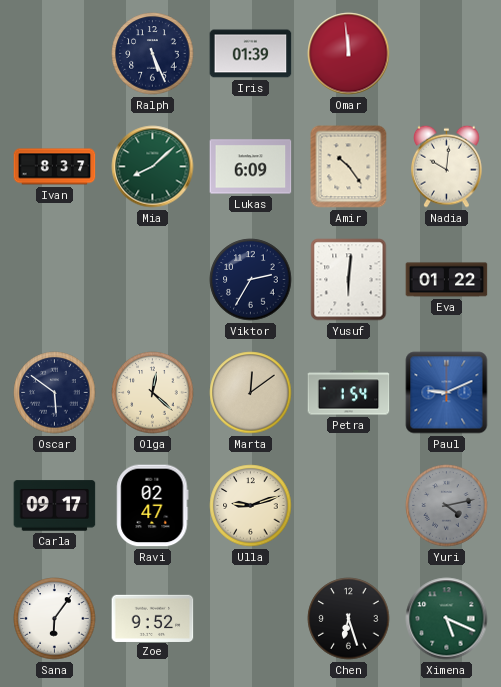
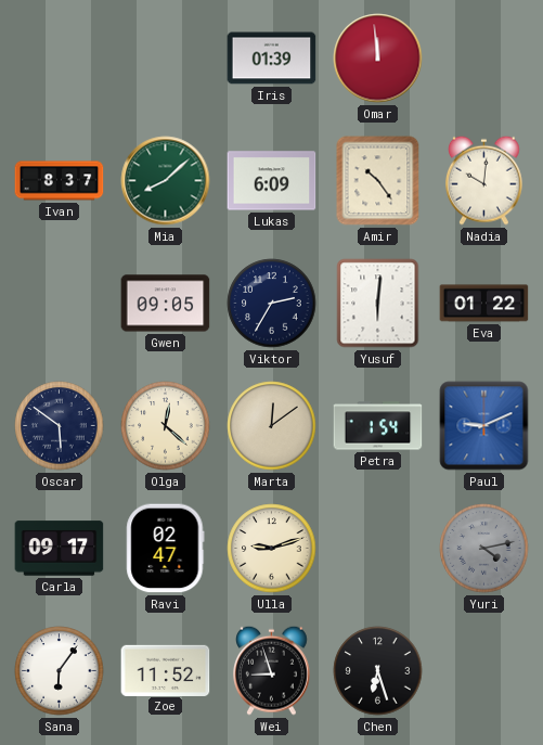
Ralph: 5:26 -> none
Gwen: none -> 09:05
Zoe: 9:52 -> 11:52
Wei: none -> 8:57
Ximena: 5:19 -> none
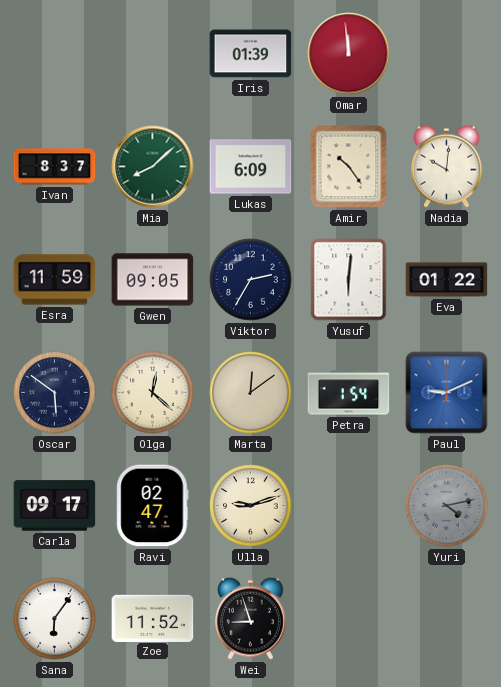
Esra: none -> 11:59
Chen: 6:27 -> none
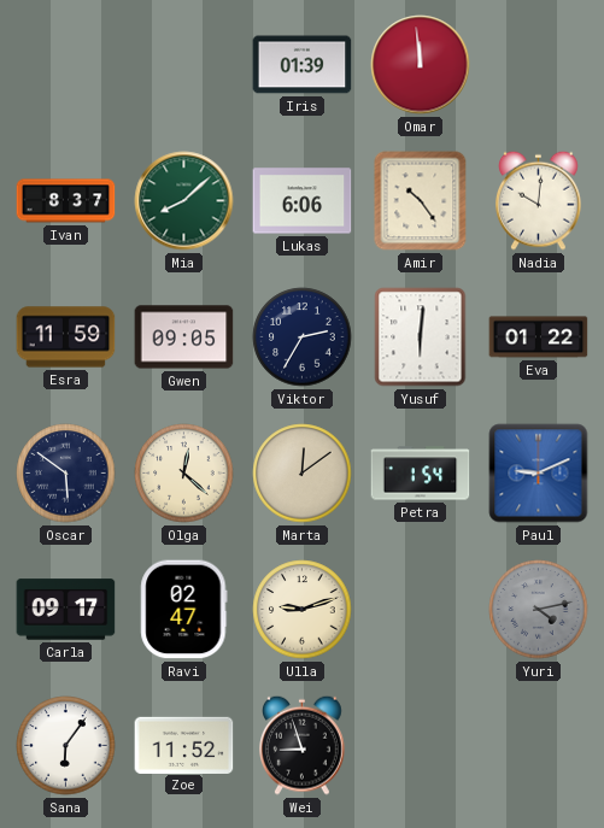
Lukas: 6:09 -> 6:06
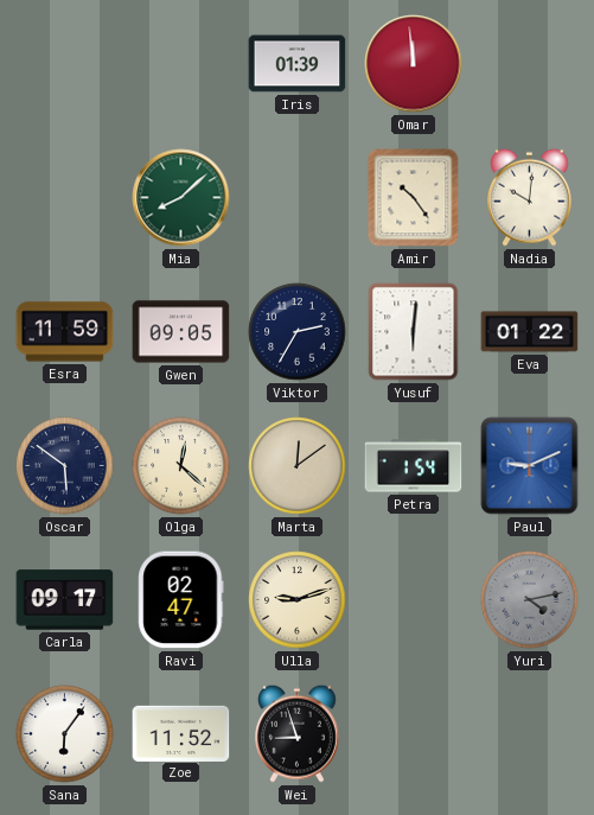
Ivan: 8:37 -> none
Lukas: 6:06 -> none
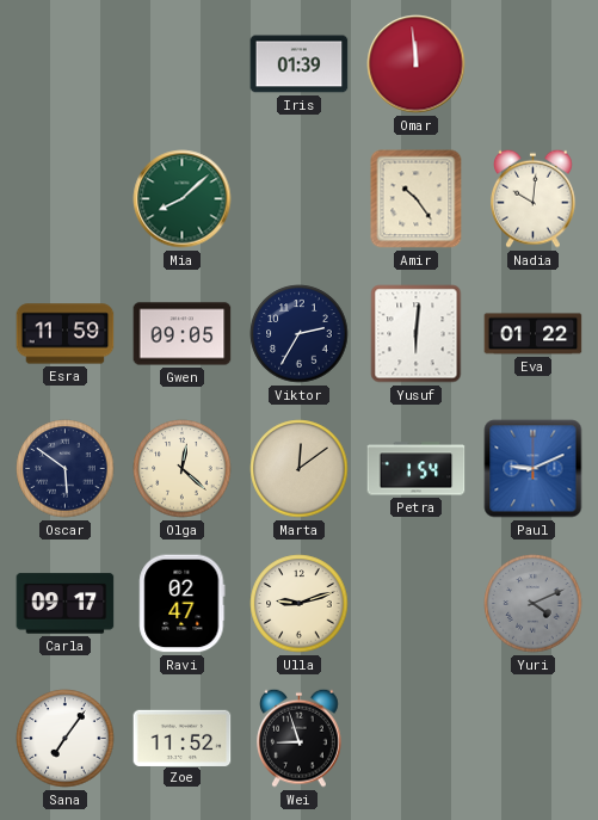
Yuri: 4:13 -> 4:11
Sana: 6:06 -> 7:06
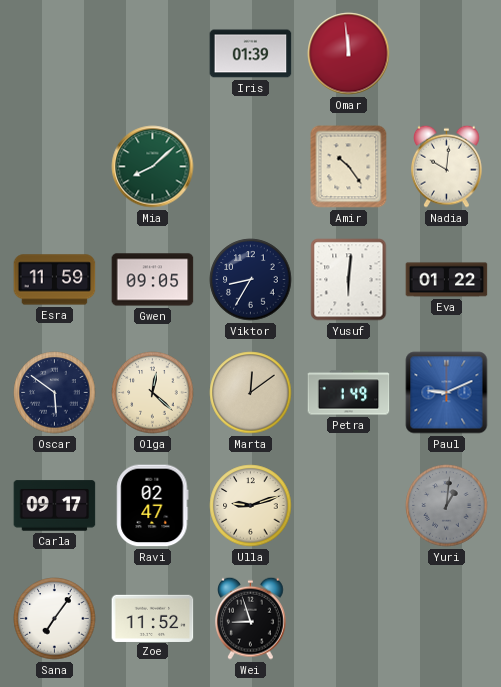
Viktor: 2:35 -> 8:35
Petra: 1:54 -> 1:49
Yuri: 4:11 -> 1:01
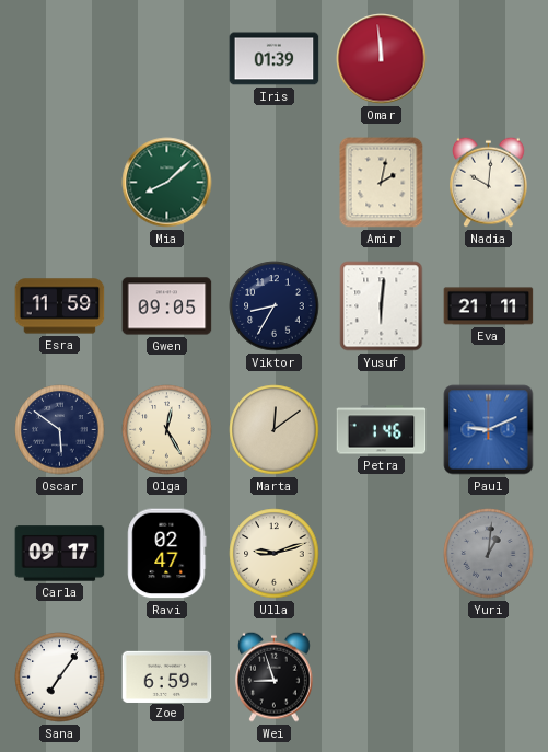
Amir: 10:24 -> 2:02
Eva: 01:22 -> 21:11
Olga: 12:22 -> 12:25
Petra: 1:49 -> 1:46
Zoe: 11:52 -> 6:59
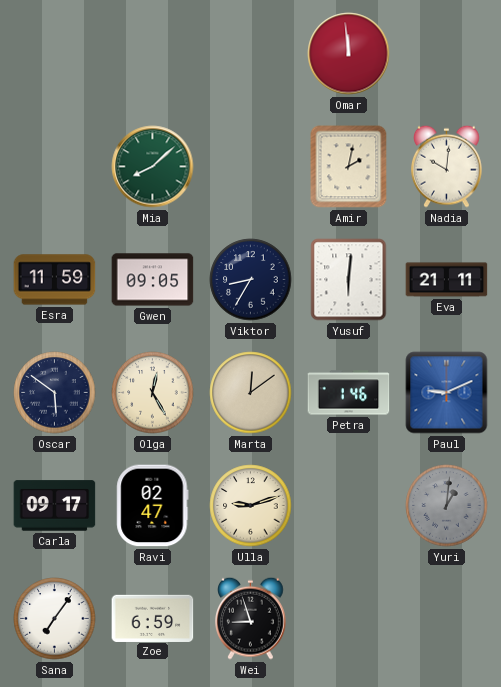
Iris: 01:39 -> none
